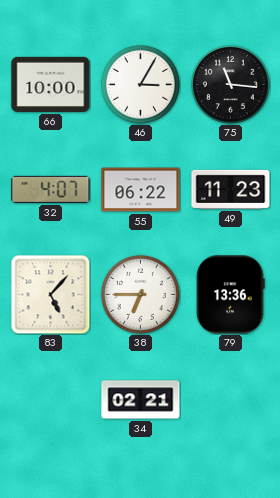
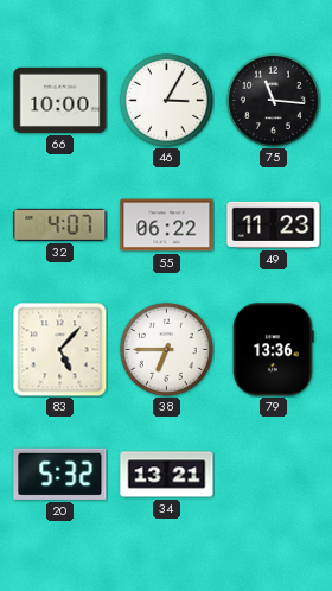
20: none -> 5:32
34: 02:21 -> 13:21
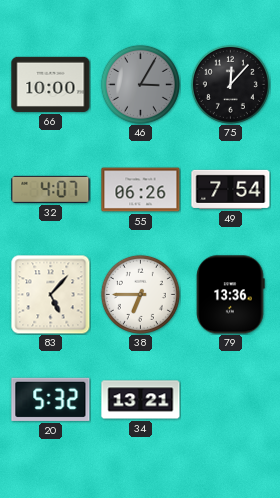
46 dial: white -> grey
75: 11:16 -> 12:07
55: 06:22 -> 06:26
49: 11:23 -> 7:54
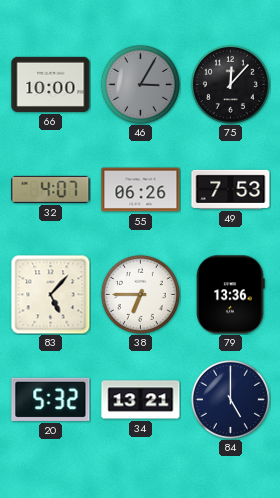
49: 7:54 -> 7:53
84: none -> 5:00
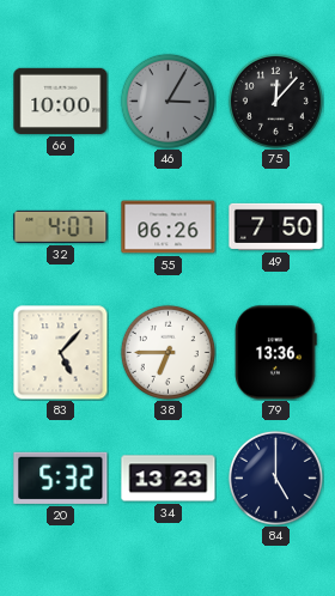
49: 7:53 -> 7:50
34: 13:21 -> 13:23
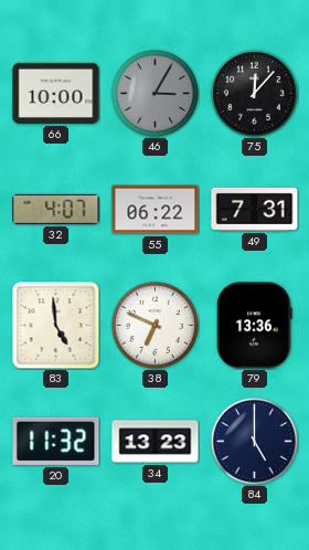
55: 06:26 -> 06:22
49: 7:50 -> 7:31
83: 5:07 -> 4:59
38: 6:45 -> 6:49
20: 5:32 -> 11:32
